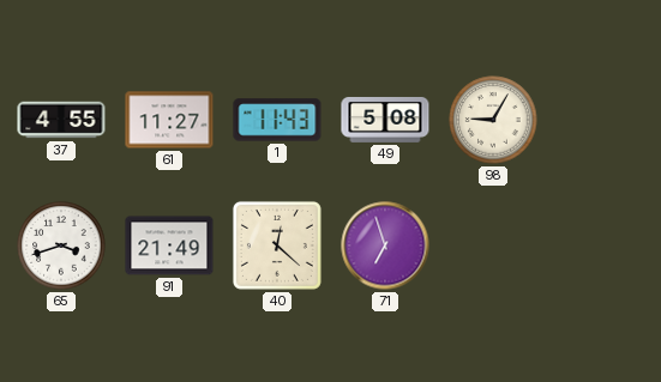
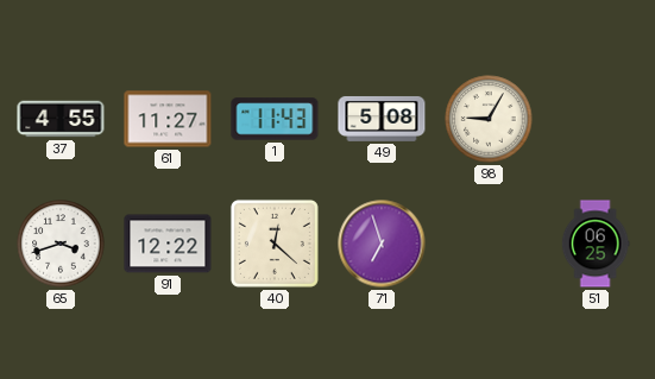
91: 21:49 -> 12:22
51: none -> 06:25
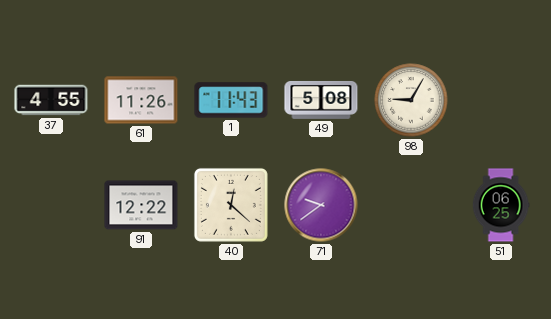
61: 11:27 -> 11:26
65: 3:42 -> none
71: 6:57 -> 9:39
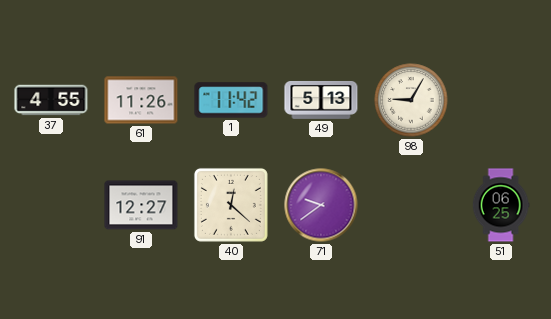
1: 11:43 -> 11:42
49: 5:08 -> 5:13
91: 12:22 -> 12:27
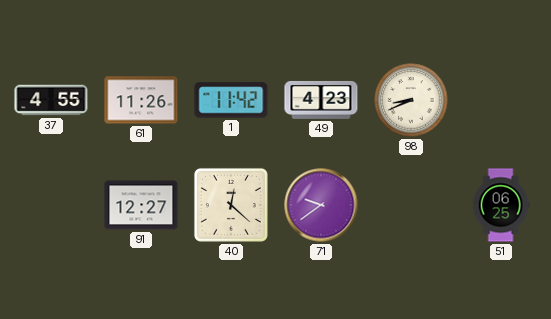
49: 5:13 -> 4:23
98: 9:05 -> 8:41
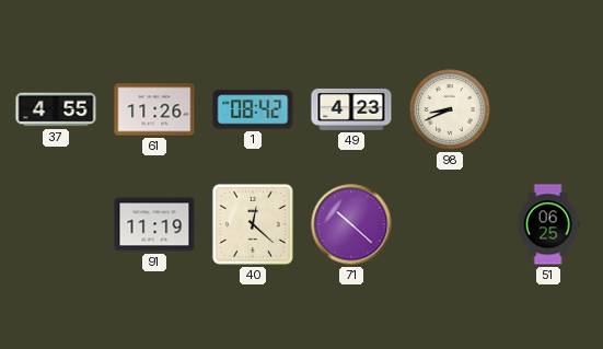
1: 11:42 -> 08:42
91: 12:27 -> 11:19
71: 9:39 -> 10:22
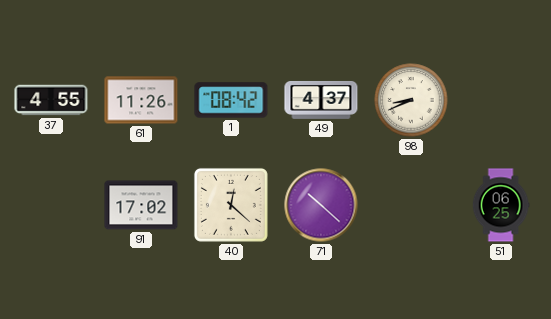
49: 4:23 -> 4:37
91: 11:19 -> 17:02
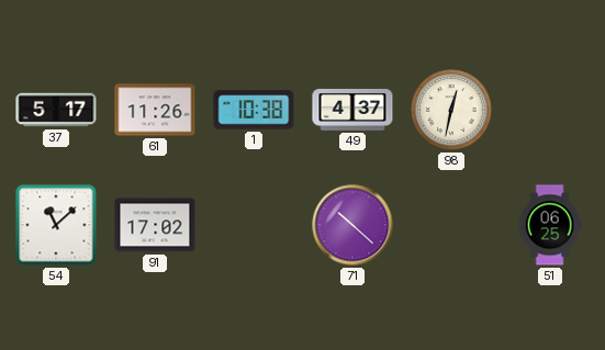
37: 4:55 -> 5:17
1: 08:42 -> 10:38
98: 8:41 -> 12:32
54: none -> 11:08
40: 12:22 -> none
